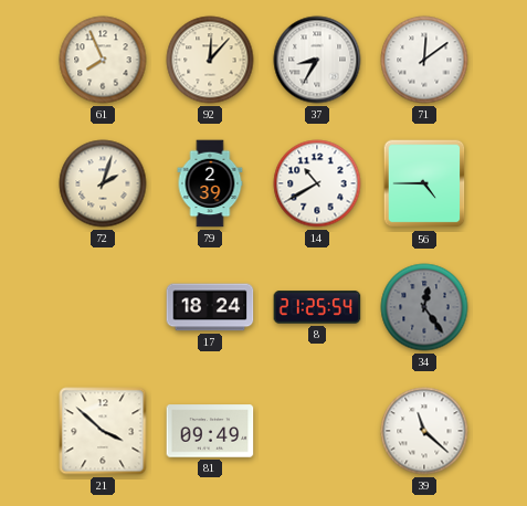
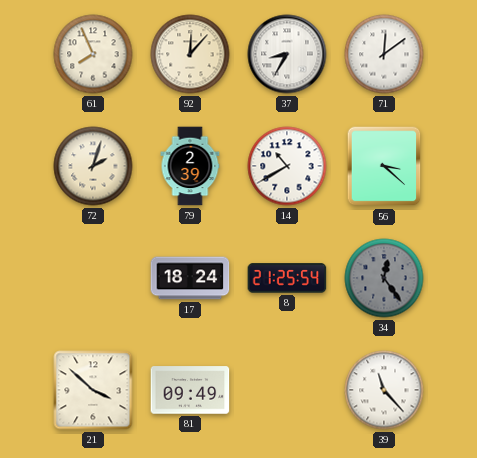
56: 4:45 -> 3:22
39: 11:22 -> 11:23
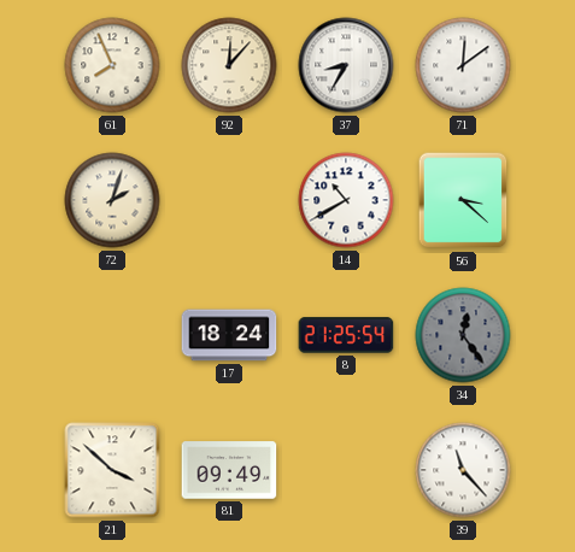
79: 2:39 -> none
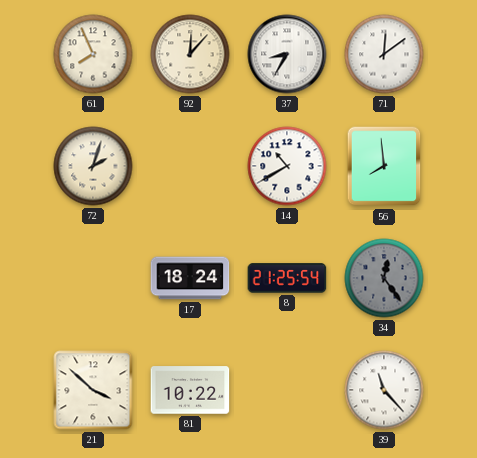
56: 3:22 -> 7:59
81: 09:49 -> 10:22
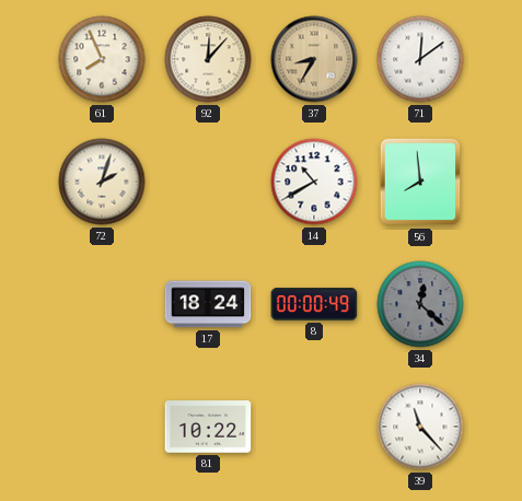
37 dial: white -> champagne
8: 21:25 -> 00:00
34: 12:24 -> 12:22
21: 3:52 -> none
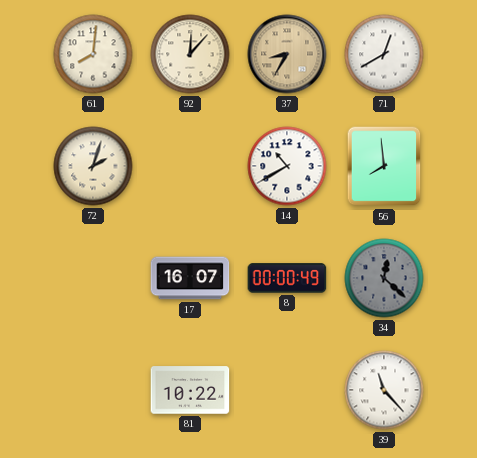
61: 7:56 -> 8:01
71: 12:09 -> 12:40
17: 18:24 -> 16:07
